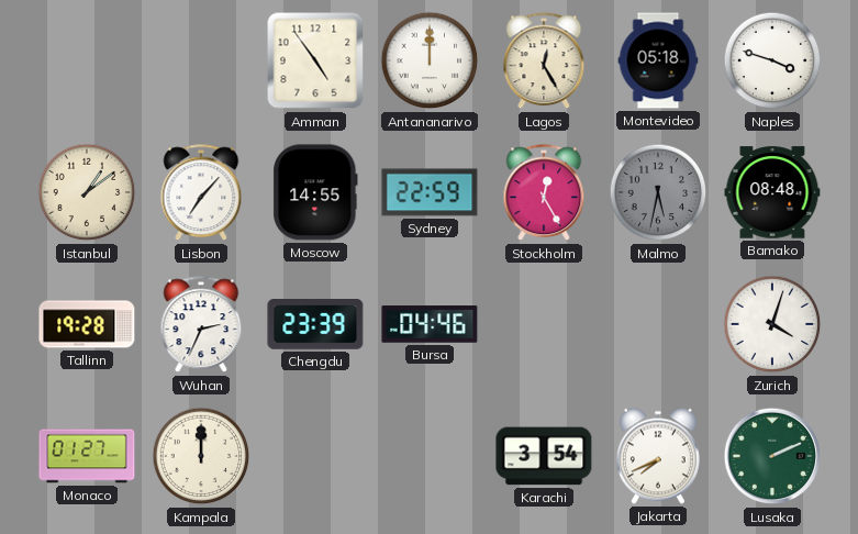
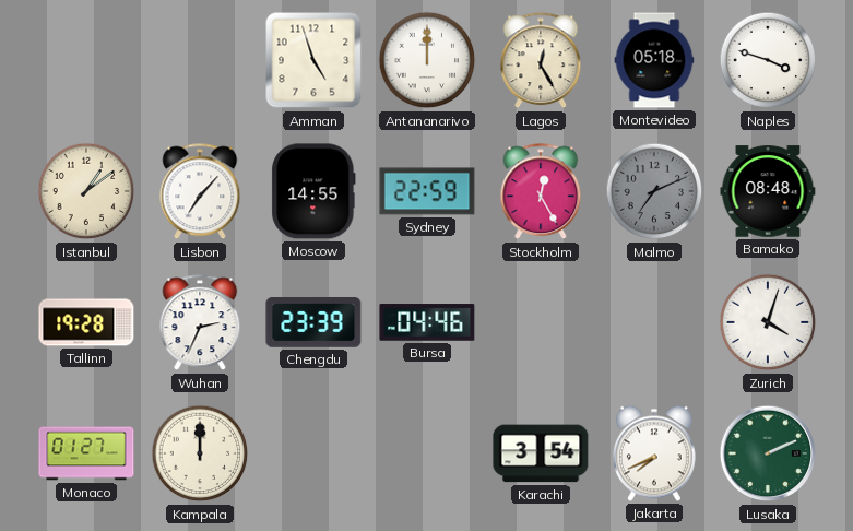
Amman: 4:54 -> 4:57
Malmo: 5:32 -> 7:11
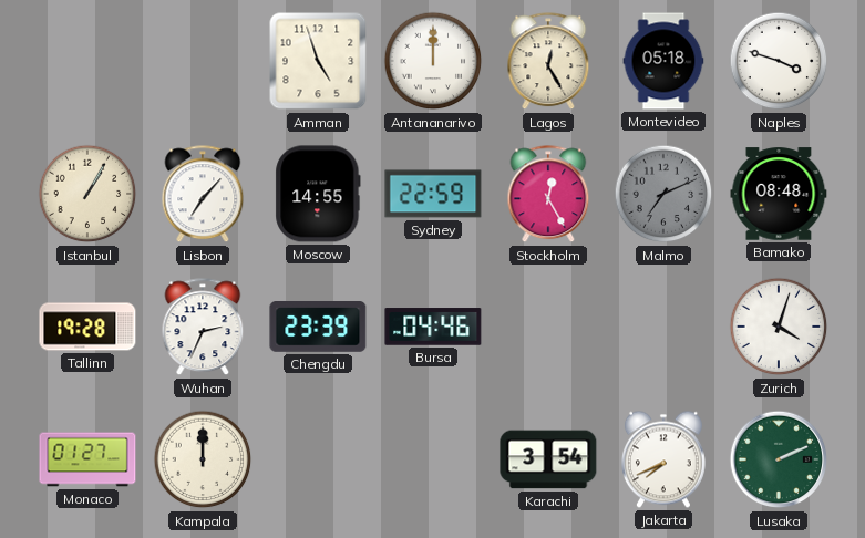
Istanbul: 1:09 -> 1:05
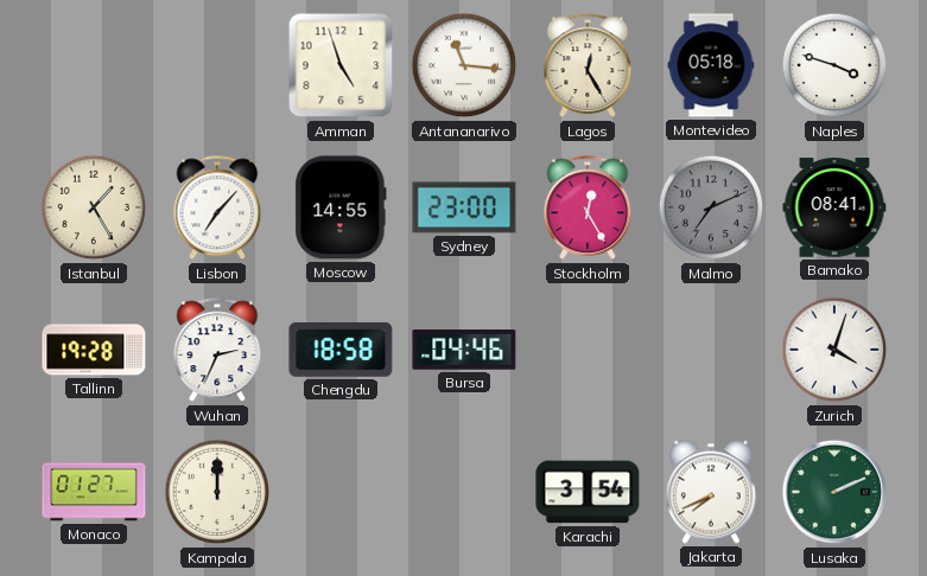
Antananarivo: 12:00 -> 11:16
Istanbul: 1:05 -> 1:25
Sydney: 22:59 -> 23:00
Bamako: 08:48 -> 08:41
Chengdu: 23:39 -> 18:58
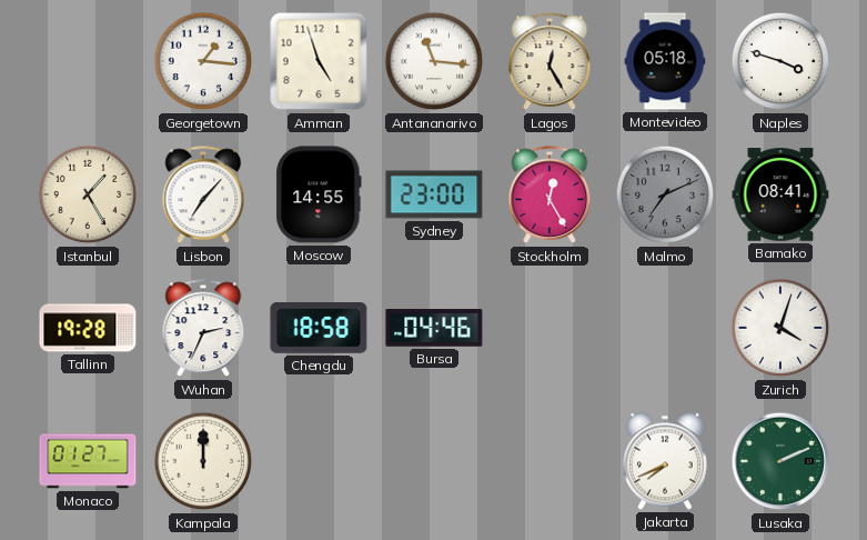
Georgetown: none -> 1:16
Karachi: 3:54 -> none
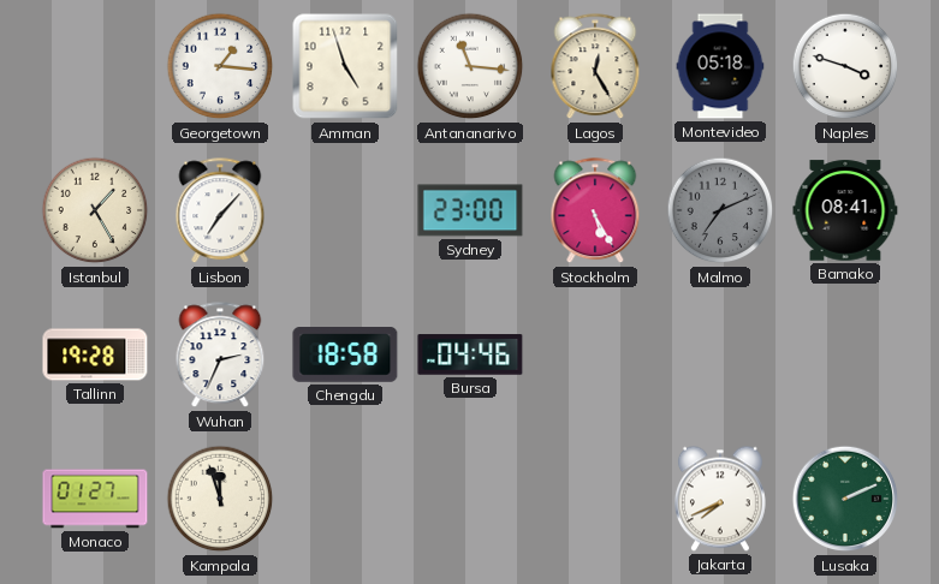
Moscow: 14:55 -> none
Stockholm: 12:25 -> 5:25
Zurich: 4:03 -> none
Kampala: 12:00 -> 11:57
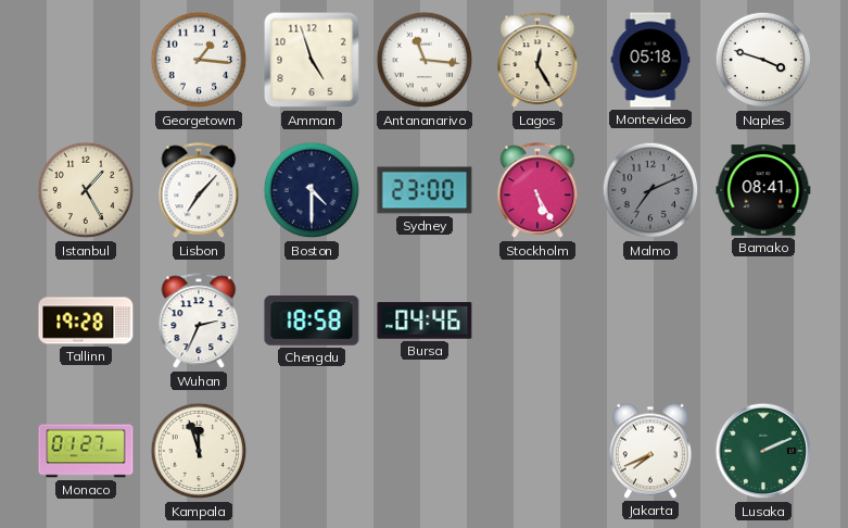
Boston: none -> 4:30
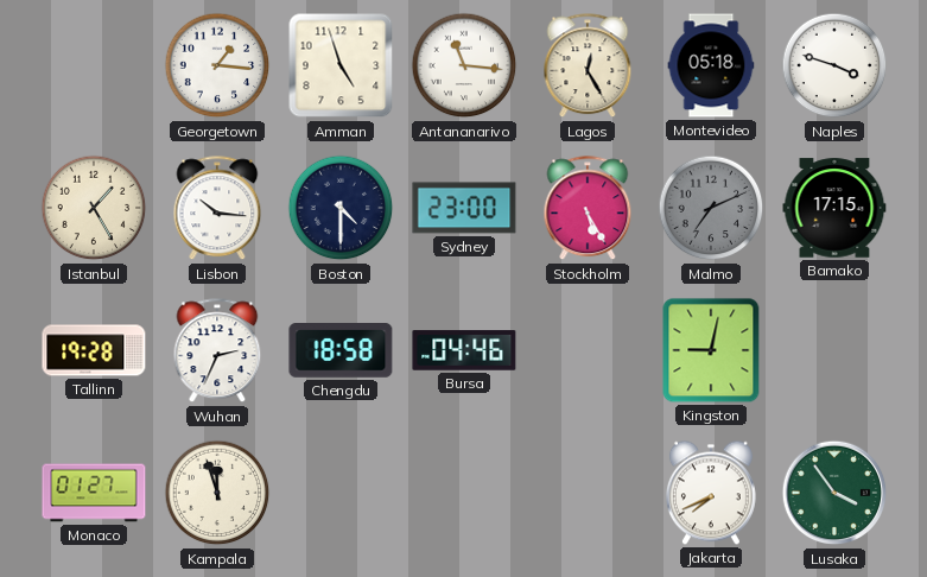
Lisbon: 7:07 -> 10:16
Bamako: 08:41 -> 17:15
Kingston: none -> 9:02
Lusaka: 2:11 -> 3:54
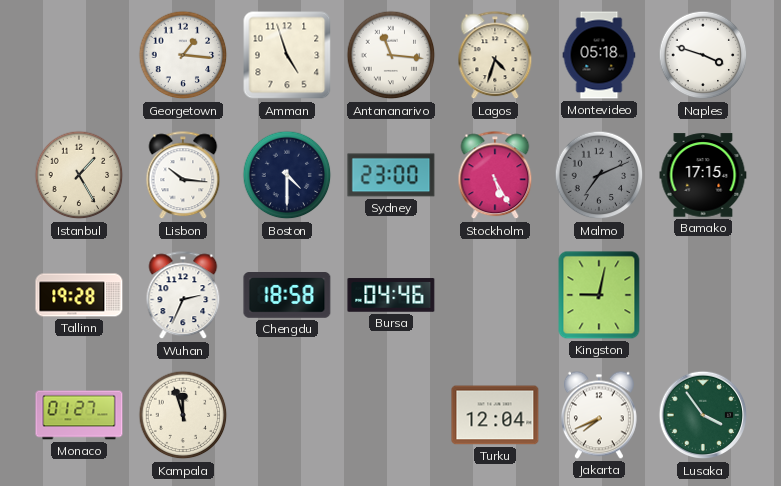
Lagos: 12:25 -> 4:33
Turku: none -> 12:04
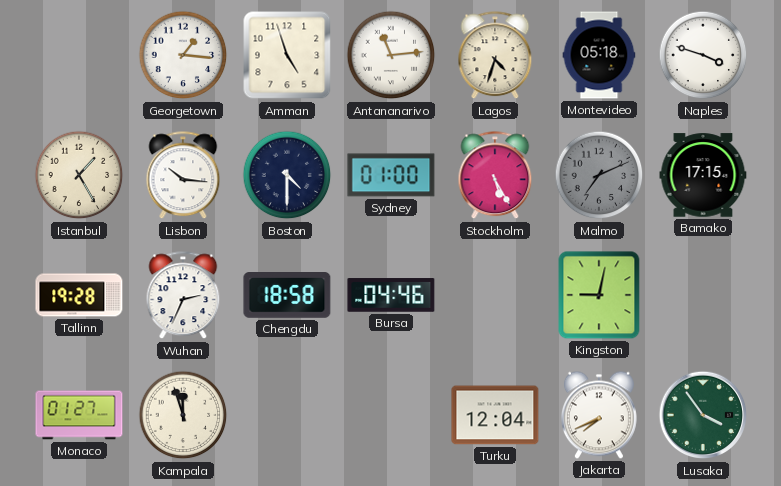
Antananarivo: 11:16 -> 11:14
Sydney: 23:00 -> 01:00
